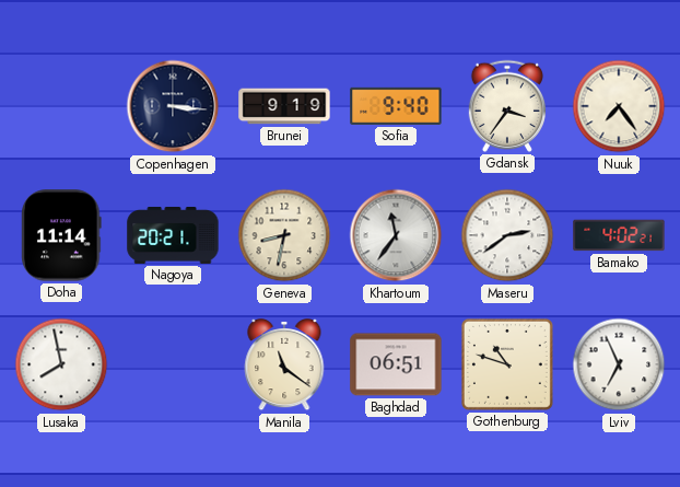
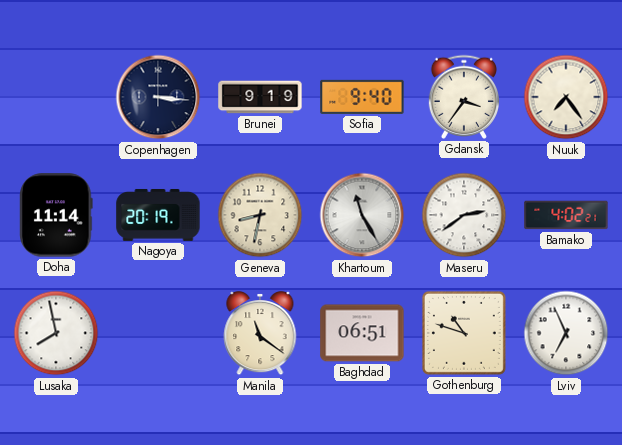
Nagoya: 20:21 -> 20:19
Khartoum: 11:36 -> 11:25
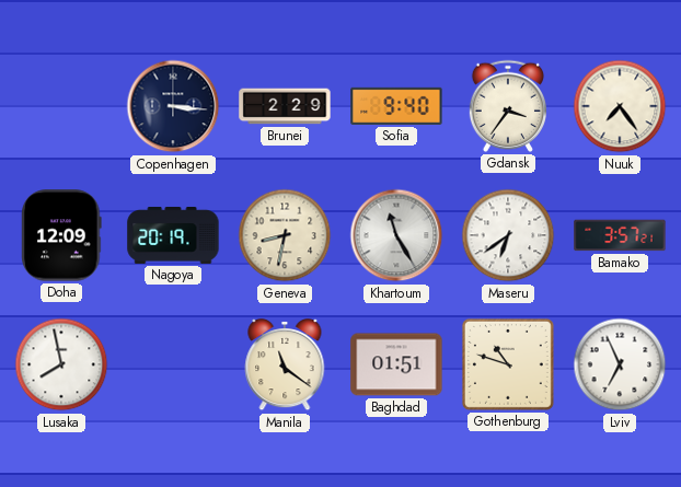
Brunei: 9:19 -> 2:29
Doha: 11:14 -> 12:09
Maseru: 2:39 -> 6:39
Bamako: 4:02 -> 3:57
Baghdad: 06:51 -> 01:51
